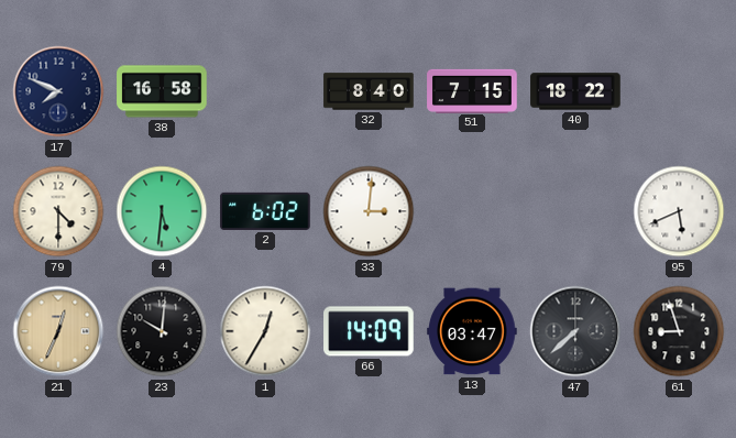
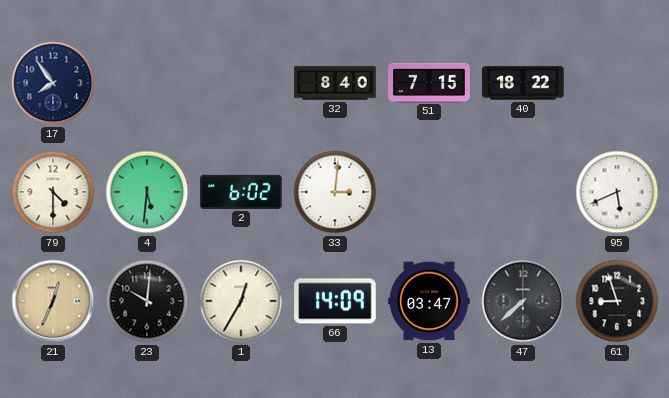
17: 7:49 -> 7:54
38: 16:58 -> none
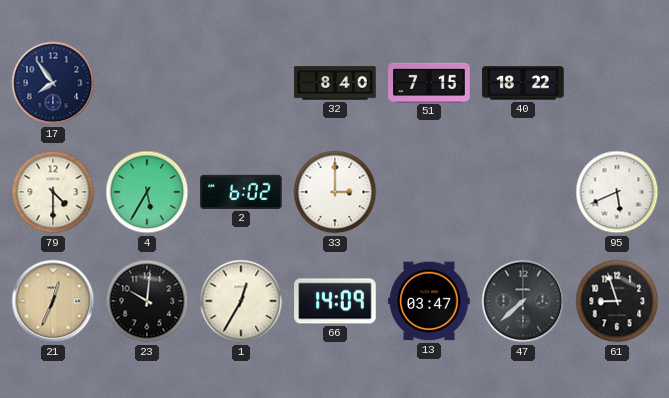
4: 5:31 -> 5:35
33: 3:01 -> 3:00
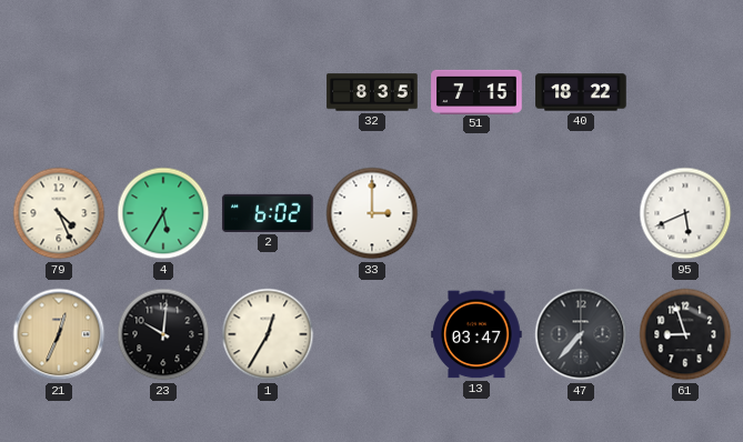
17: 7:54 -> none
32: 8:40 -> 8:35
79: 4:30 -> 4:26
66: 14:09 -> none
47: 7:38 -> 7:37
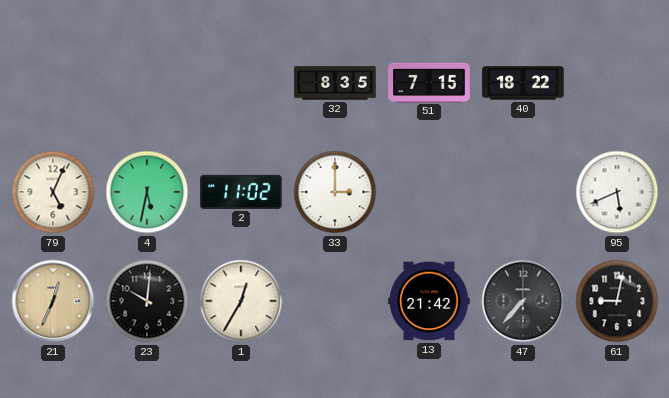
79: 4:26 -> 5:04
4: 5:35 -> 5:32
2: 6:02 -> 11:02
13: 03:47 -> 21:42
61: 8:57 -> 9:02
